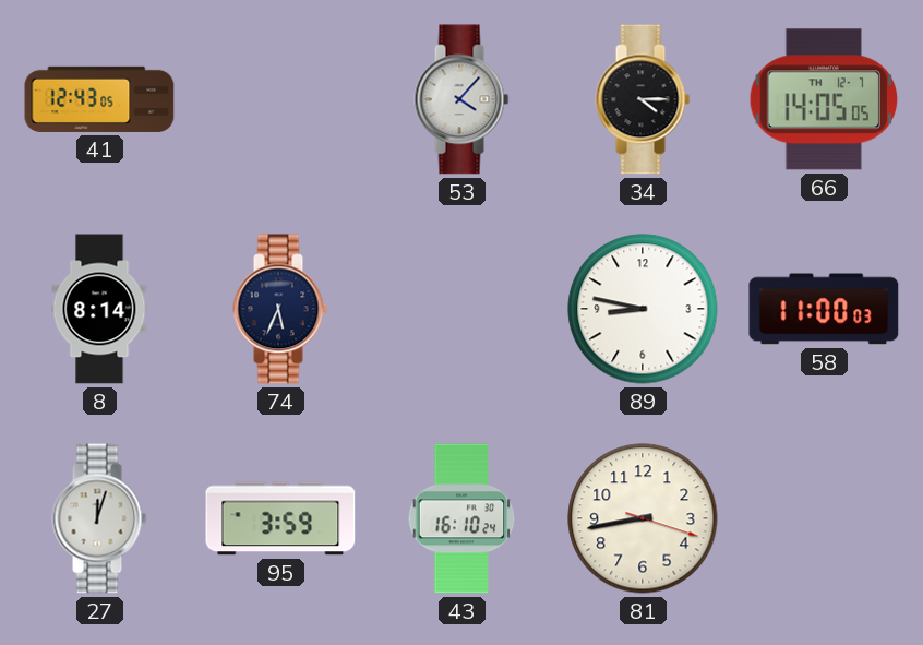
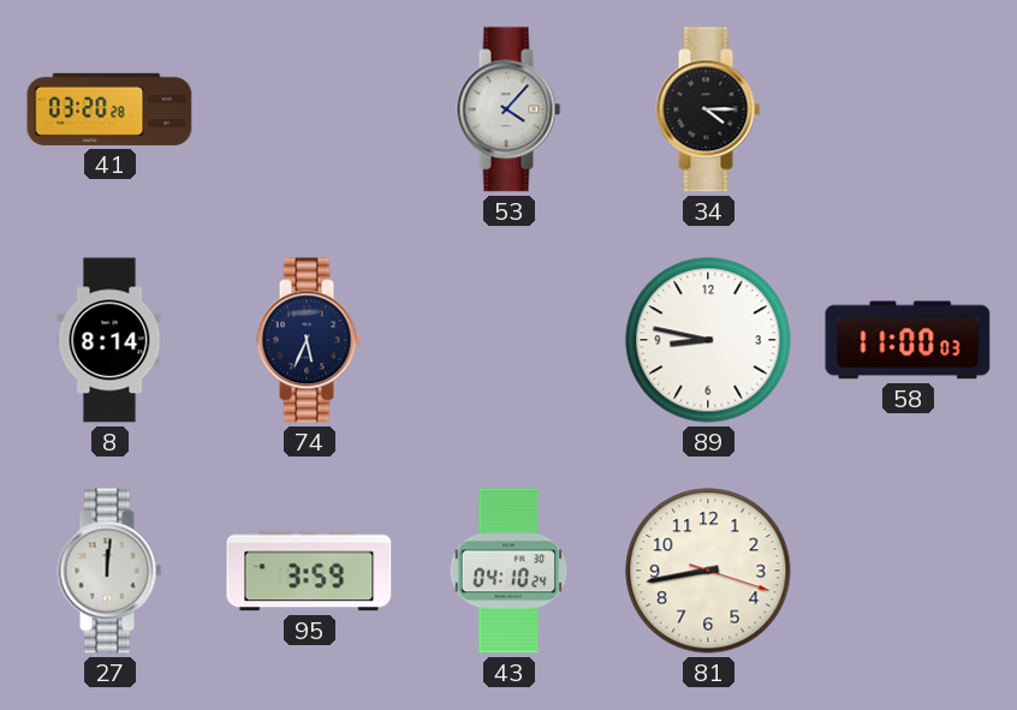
41: 12:43 -> 03:20
66: 14:05 -> none
27: 12:03 -> 12:01
43: 16:10 -> 04:10
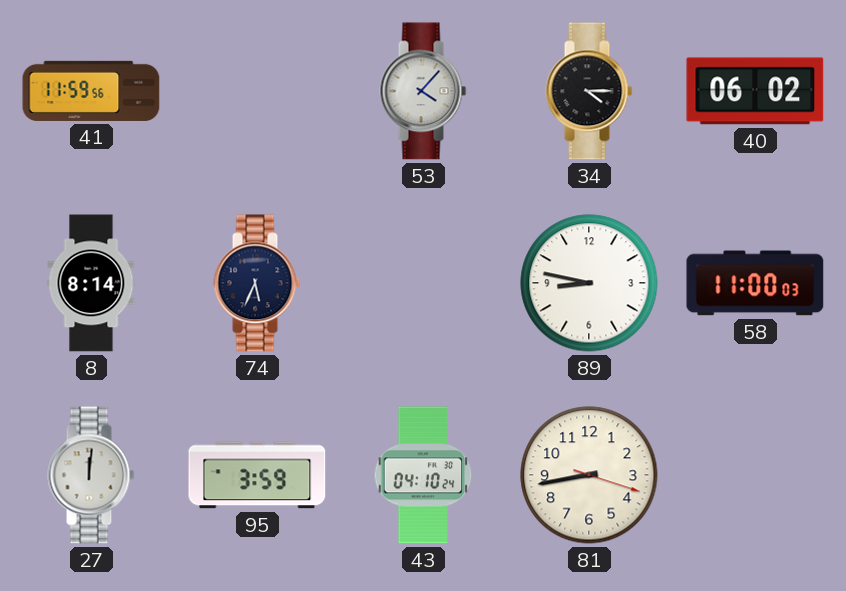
41: 03:20 -> 11:59
40: none -> 06:02
